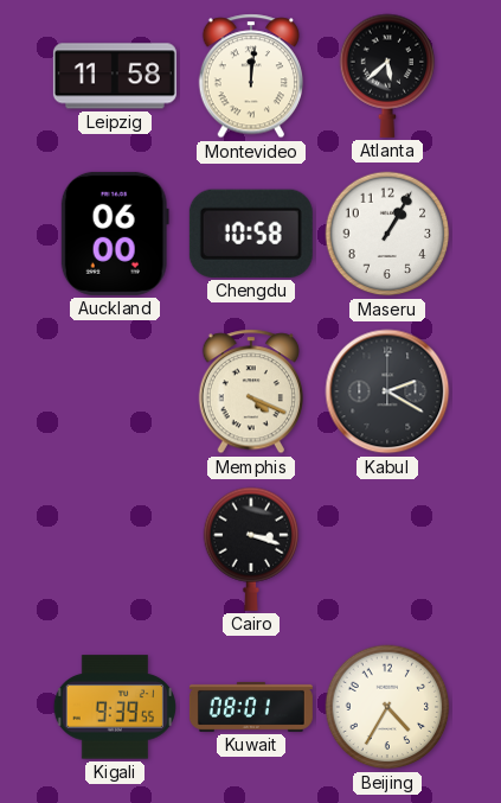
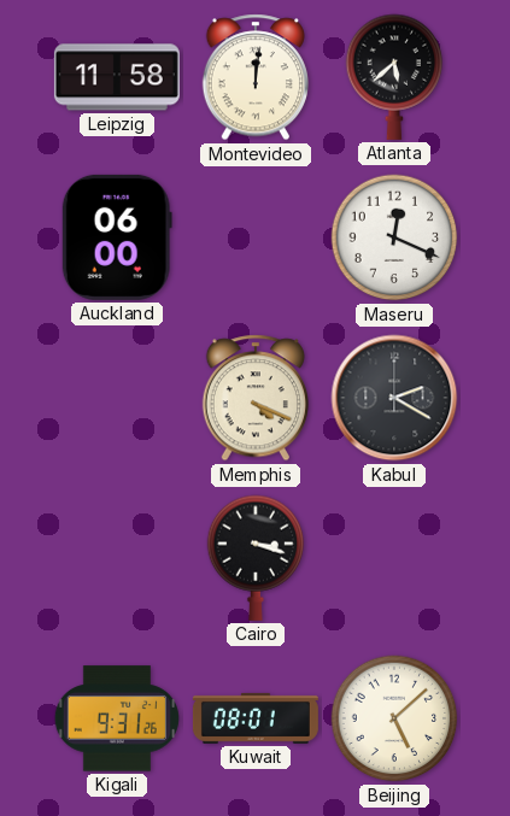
Chengdu: 10:58 -> none
Maseru: 1:05 -> 12:19
Kigali: 9:39 -> 9:31
Beijing: 4:35 -> 5:08
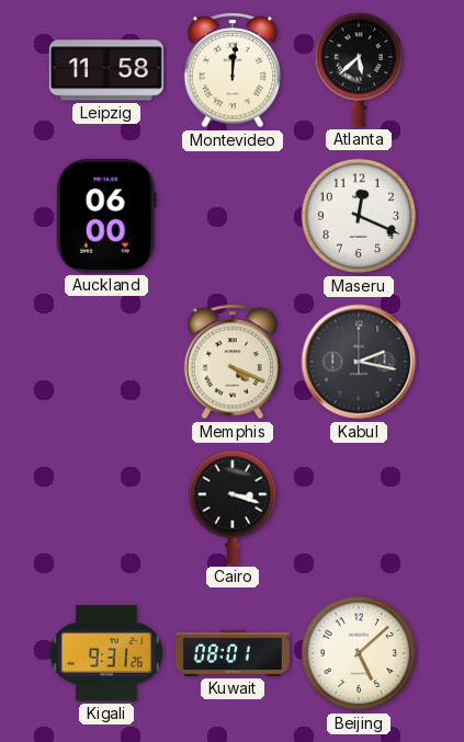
Kabul: 2:20 -> 2:17
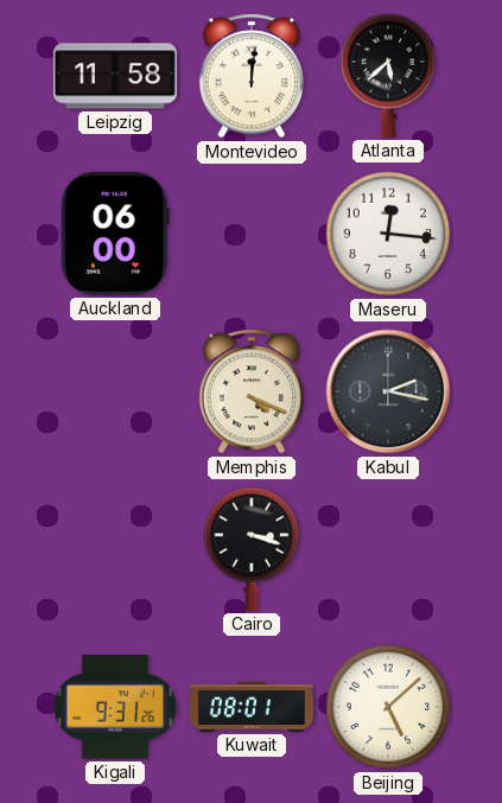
Maseru: 12:19 -> 12:16
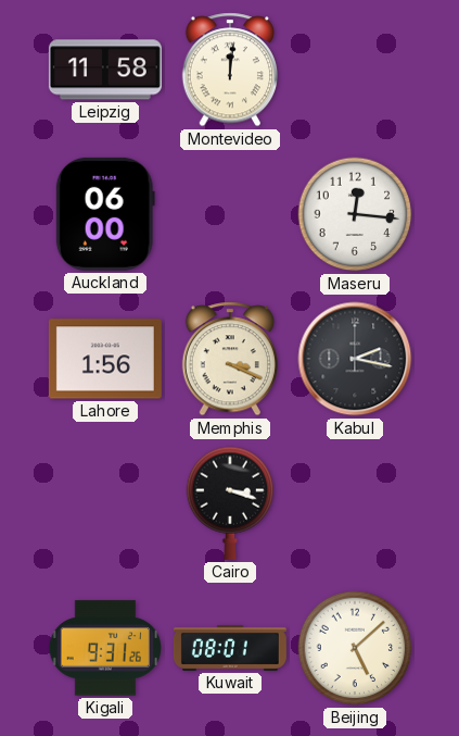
Atlanta: 5:38 -> none
Lahore: none -> 1:56
Memphis: 4:19 -> 3:19
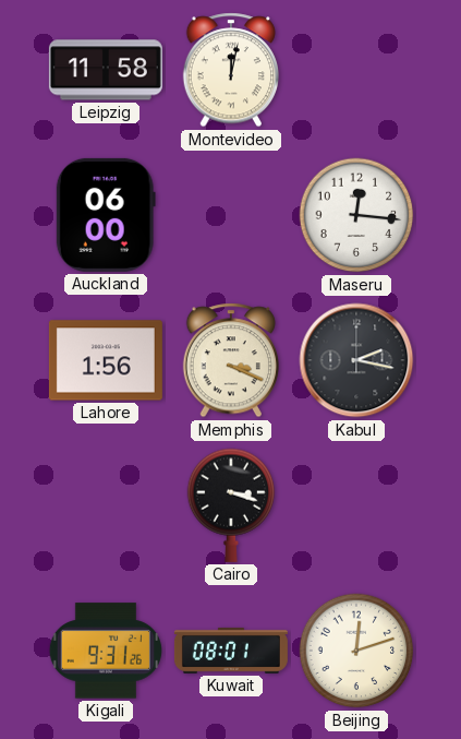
Montevideo: 12:01 -> 12:02
Beijing: 5:08 -> 12:12
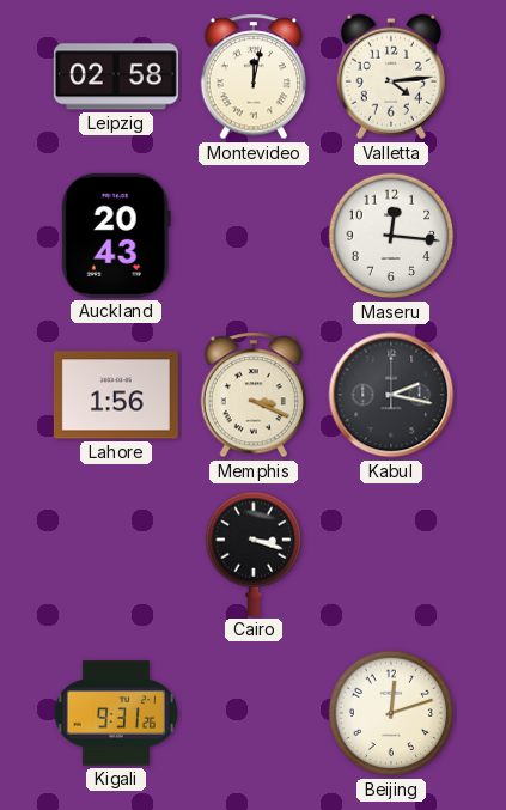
Leipzig: 11:58 -> 02:58
Valletta: none -> 4:14
Auckland: 06:00 -> 20:43
Kuwait: 08:01 -> none
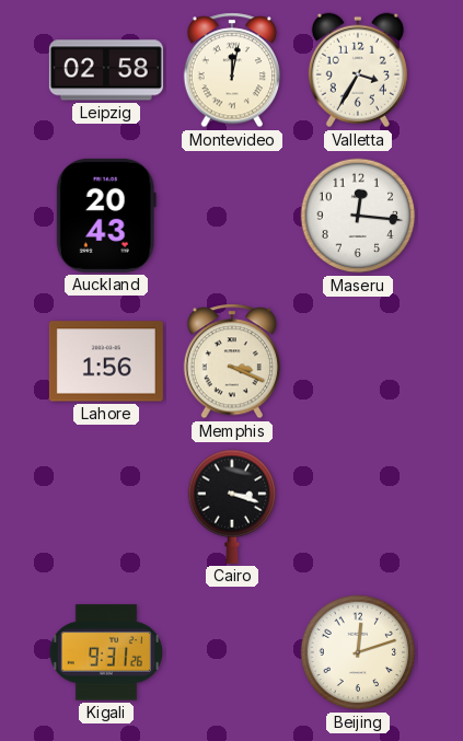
Valletta: 4:14 -> 3:35
Kabul: 2:17 -> none
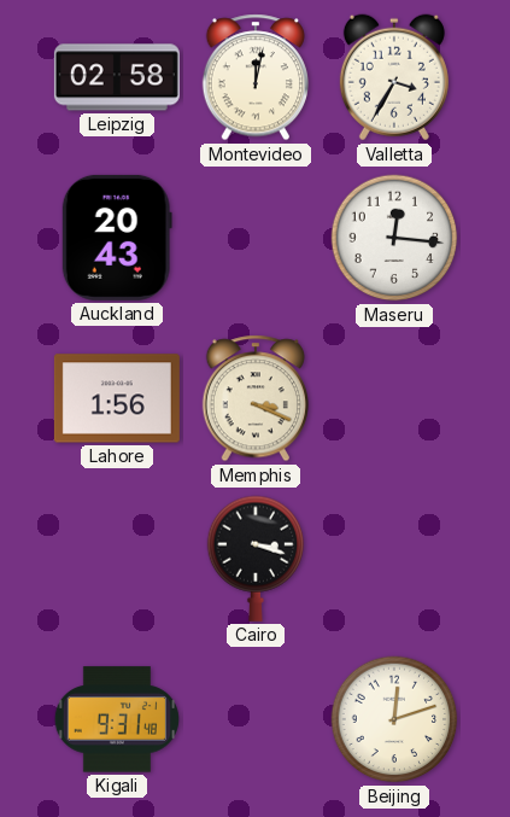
Kigali: 9:31:26 -> 9:31:48
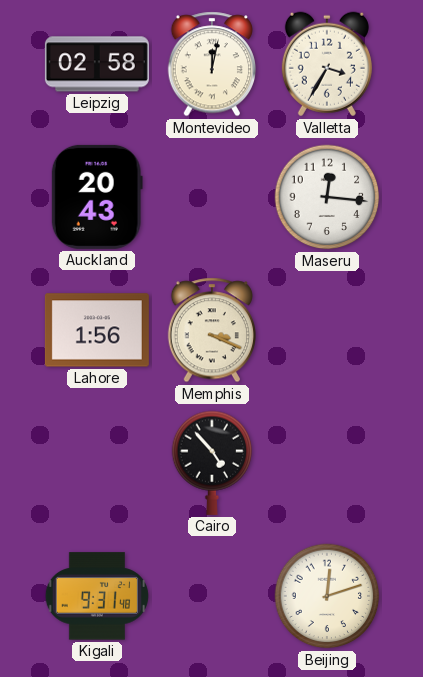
Cairo: 3:18 -> 4:53
